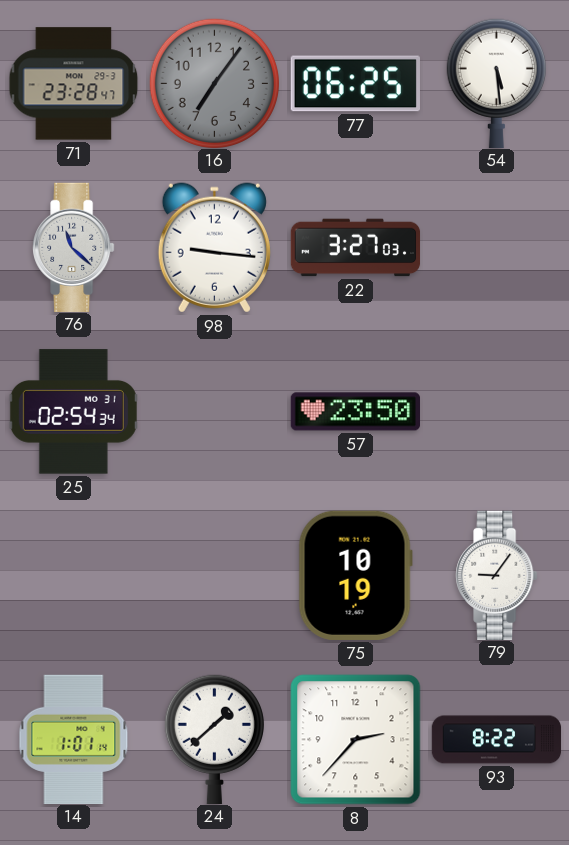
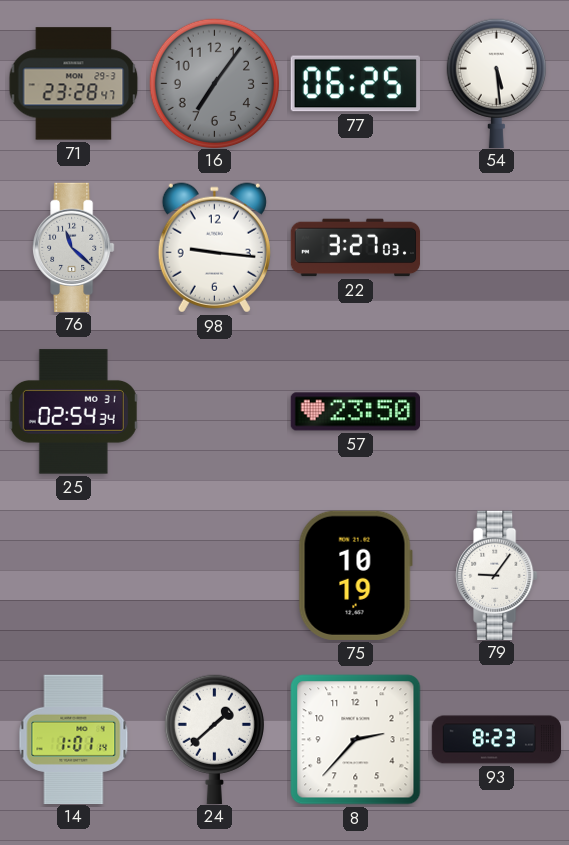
93: 8:22 -> 8:23
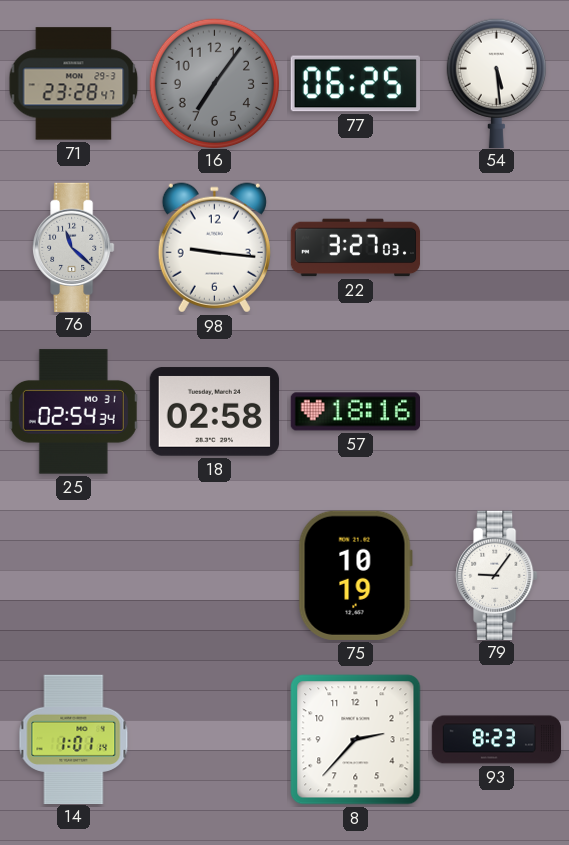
18: none -> 02:58
57: 23:50 -> 18:16
24: 1:38 -> none
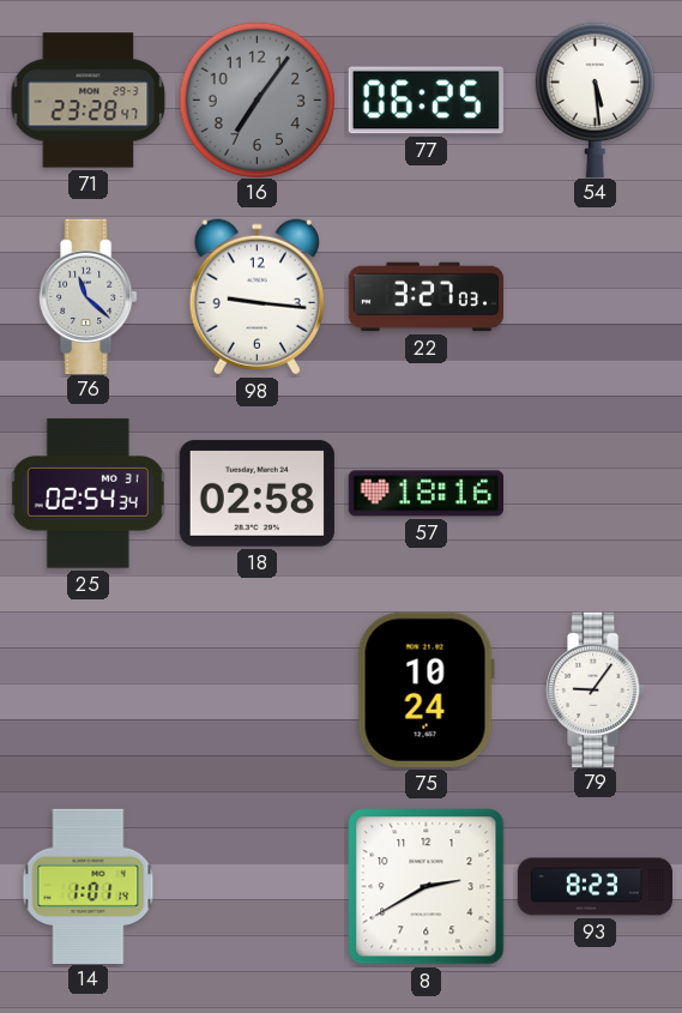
75: 10:19 -> 10:24
8: 2:37 -> 2:40
